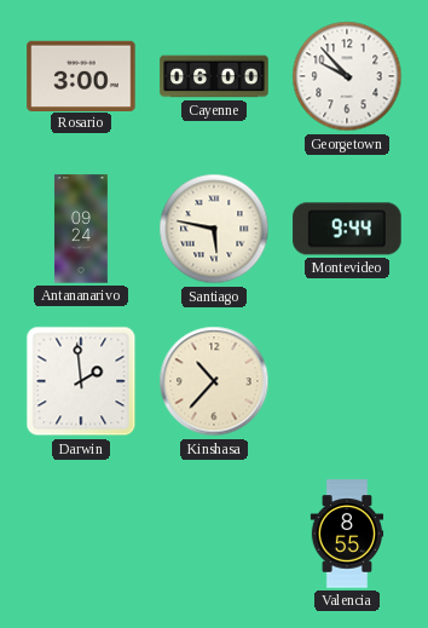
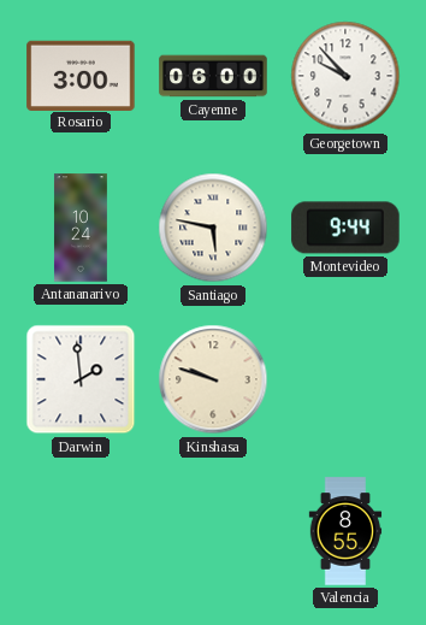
Antananarivo: 09:24 -> 10:24
Kinshasa: 10:37 -> 9:48
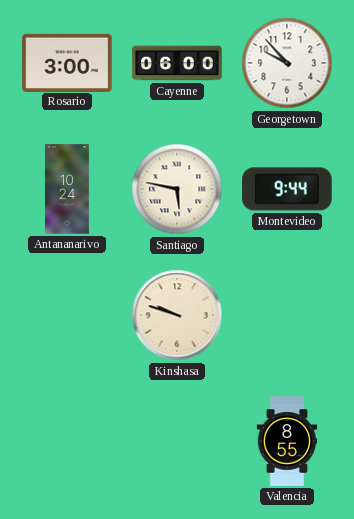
Darwin: 1:59 -> none
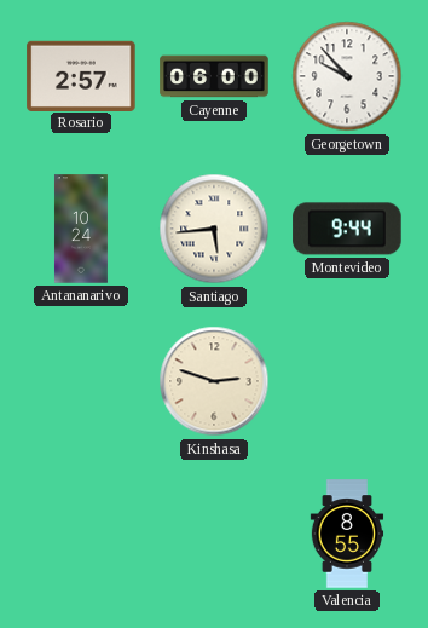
Rosario: 3:00 -> 2:57
Santiago: 5:47 -> 5:44
Kinshasa: 9:48 -> 2:48
